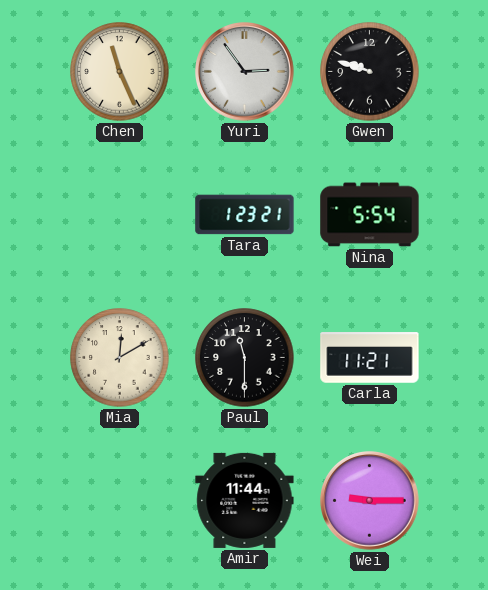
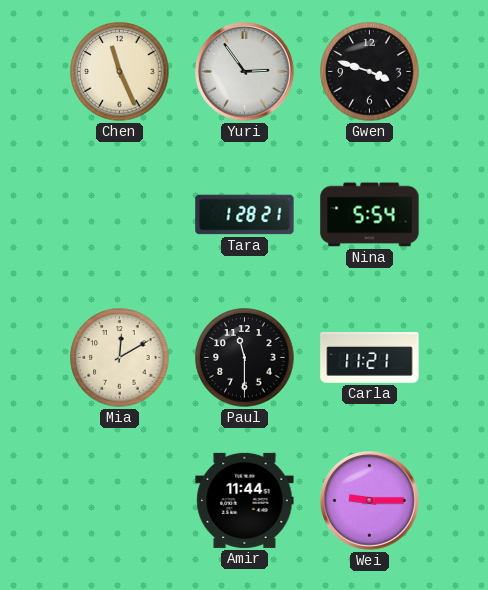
Gwen: 9:48 -> 3:48
Tara: 1:23 -> 1:28
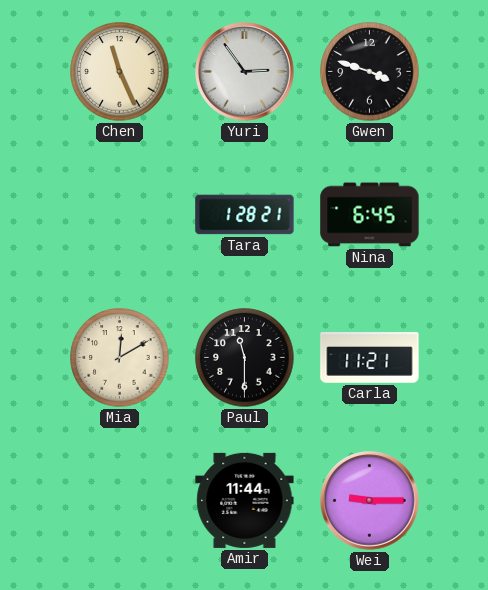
Nina: 5:54 -> 6:45
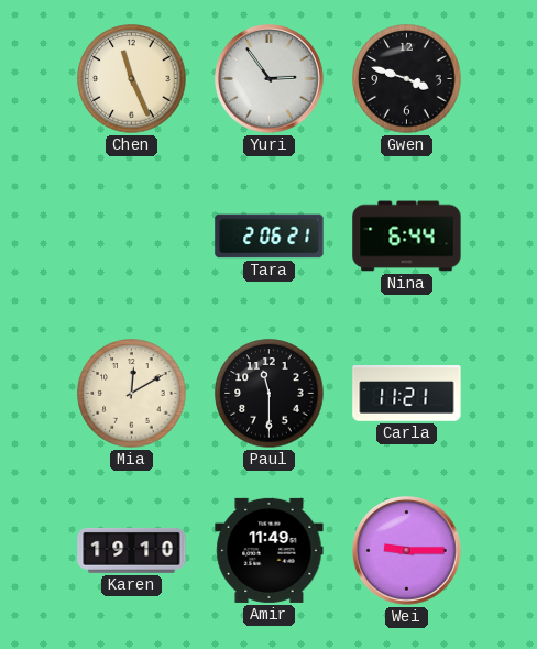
Tara: 1:28 -> 2:06
Nina: 6:45 -> 6:44
Karen: none -> 19:10
Amir: 11:44 -> 11:49
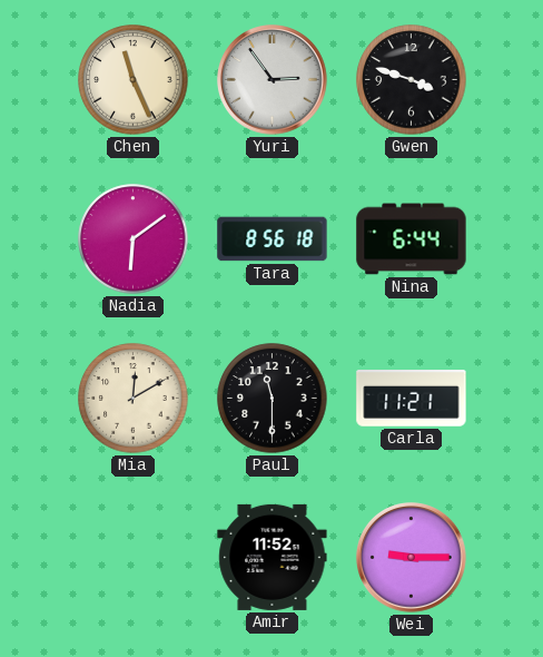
Nadia: none -> 6:09
Tara: 2:06 -> 8:56
Karen: 19:10 -> none
Amir: 11:49 -> 11:52
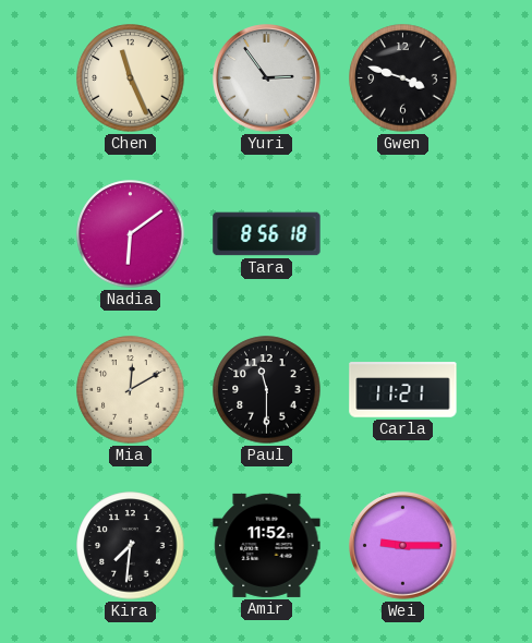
Nina: 6:44 -> none
Kira: none -> 7:31
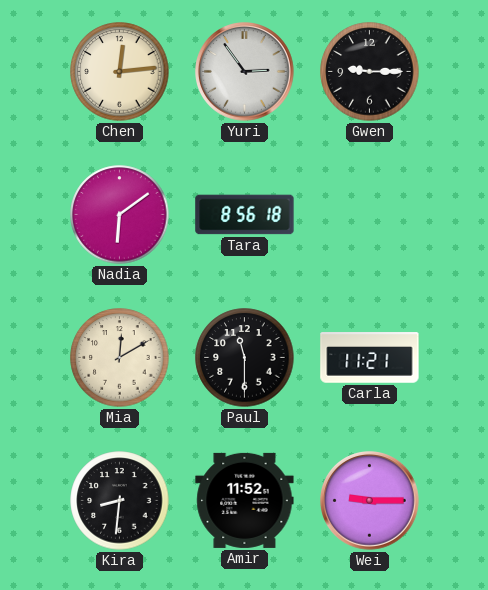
Chen: 11:26 -> 12:14
Gwen: 3:48 -> 9:15
Kira: 7:31 -> 8:31
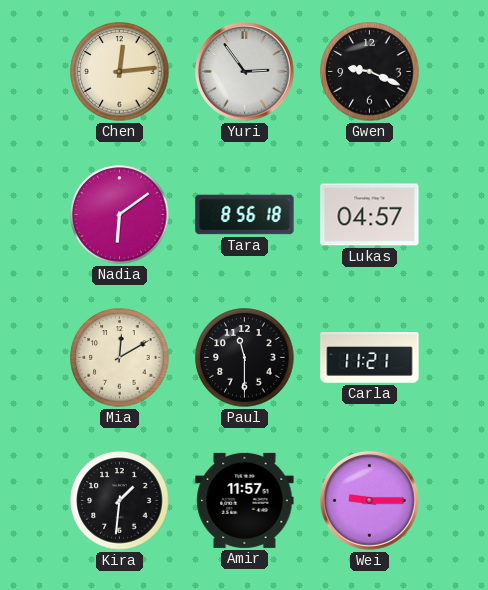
Gwen: 9:15 -> 9:19
Lukas: none -> 04:57
Kira: 8:31 -> 1:31
Amir: 11:52 -> 11:57
